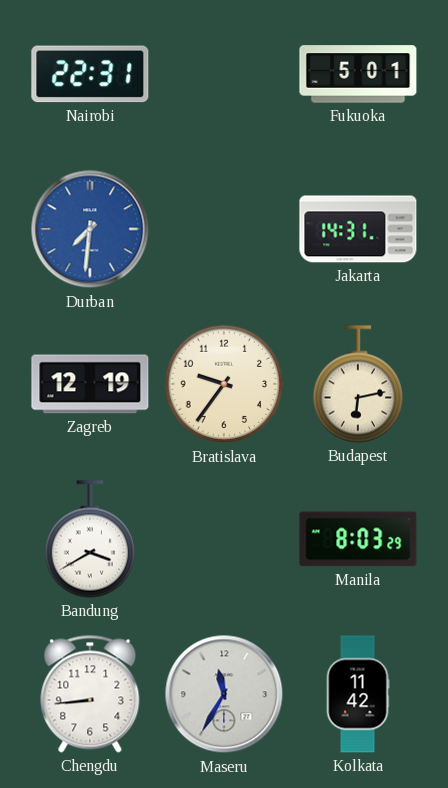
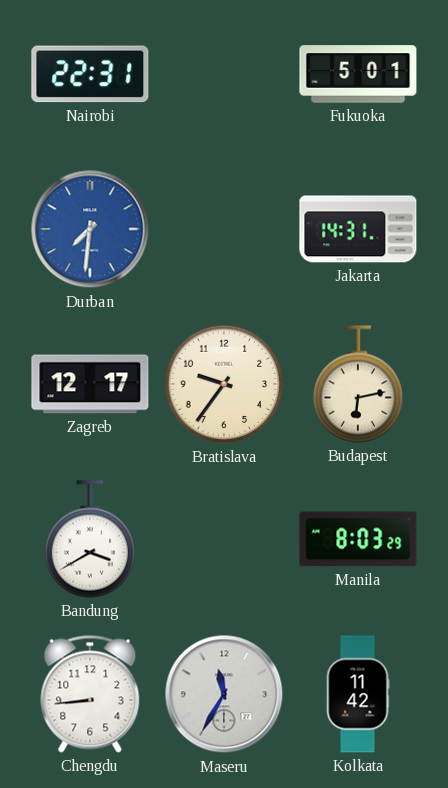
Zagreb: 12:19 -> 12:17
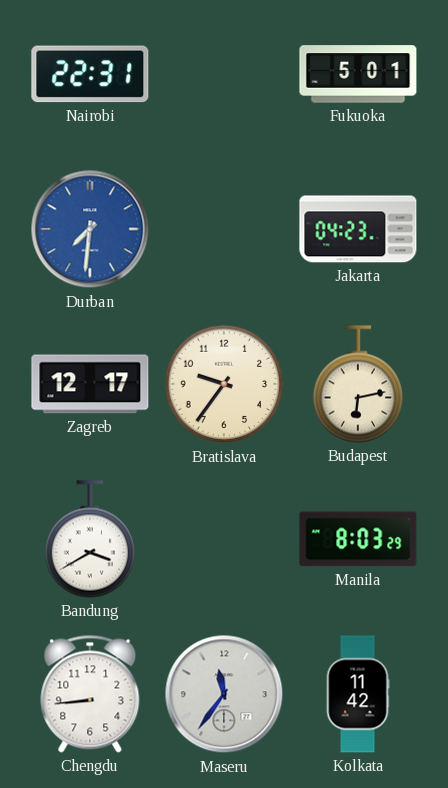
Jakarta: 14:31 -> 04:23
Maseru: 11:35 -> 11:36
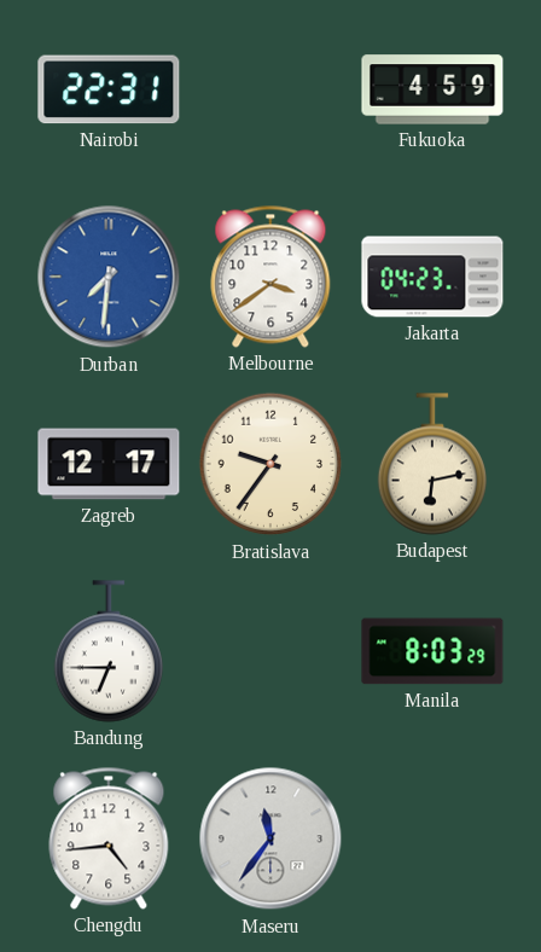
Fukuoka: 5:01 -> 4:59
Melbourne: none -> 3:39
Bandung: 3:40 -> 6:45
Chengdu: 8:44 -> 4:44
Kolkata: 11:42 -> none
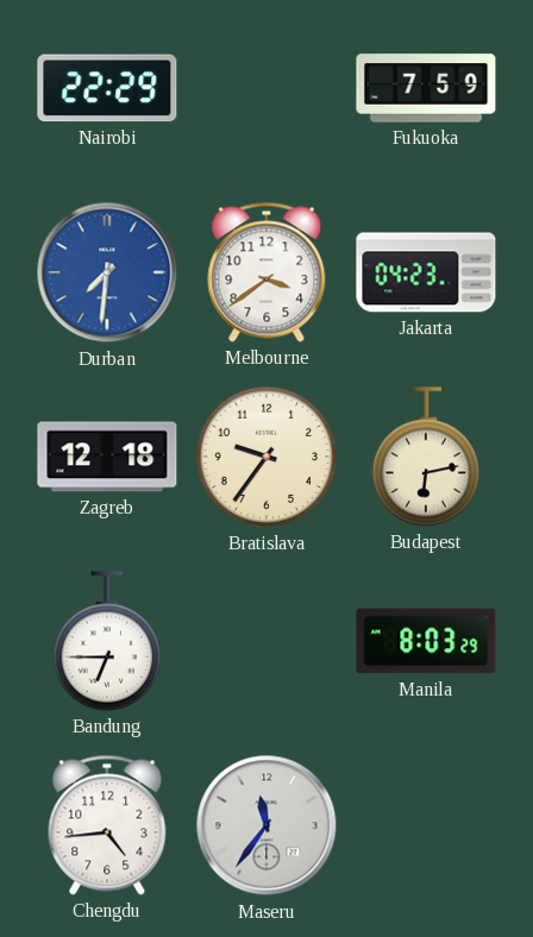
Nairobi: 22:31 -> 22:29
Fukuoka: 4:59 -> 7:59
Zagreb: 12:17 -> 12:18
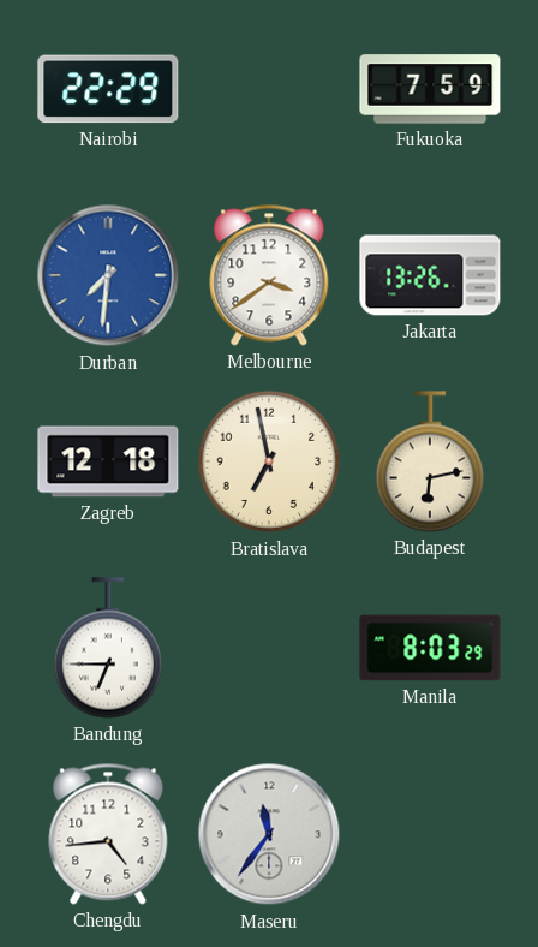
Jakarta: 04:23 -> 13:26
Bratislava: 9:36 -> 6:58
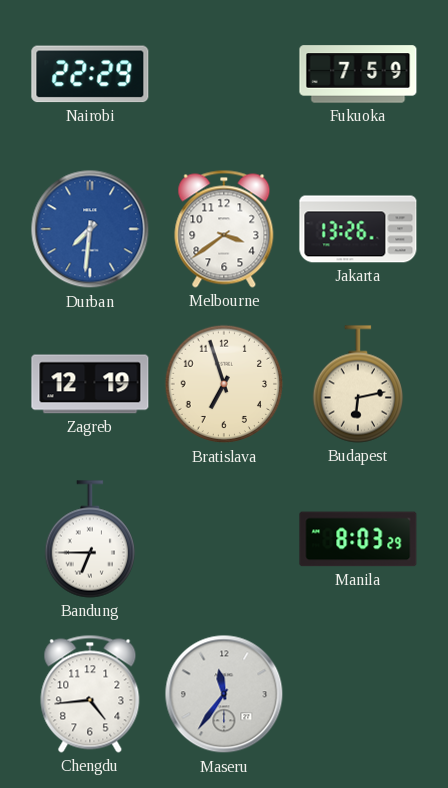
Zagreb: 12:18 -> 12:19
Bratislava: 6:58 -> 6:57
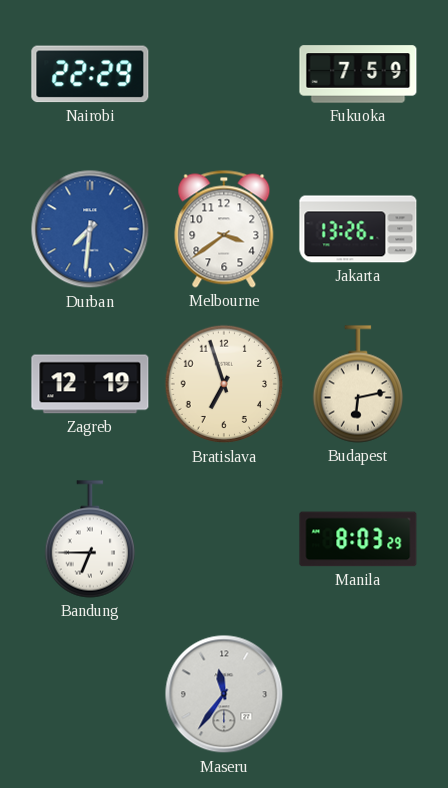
Chengdu: 4:44 -> none
